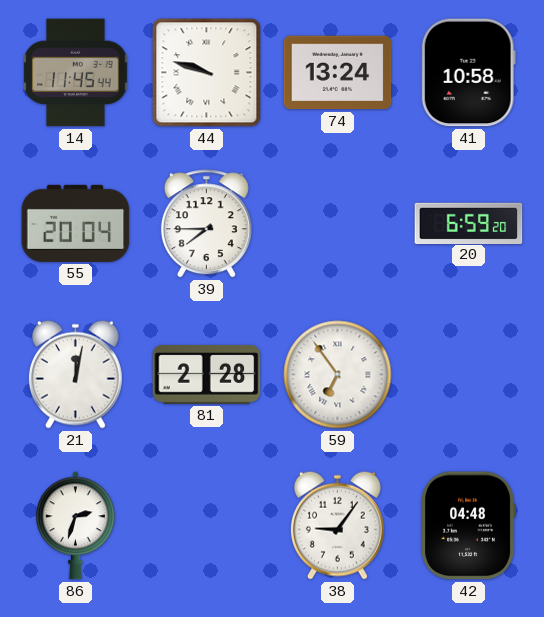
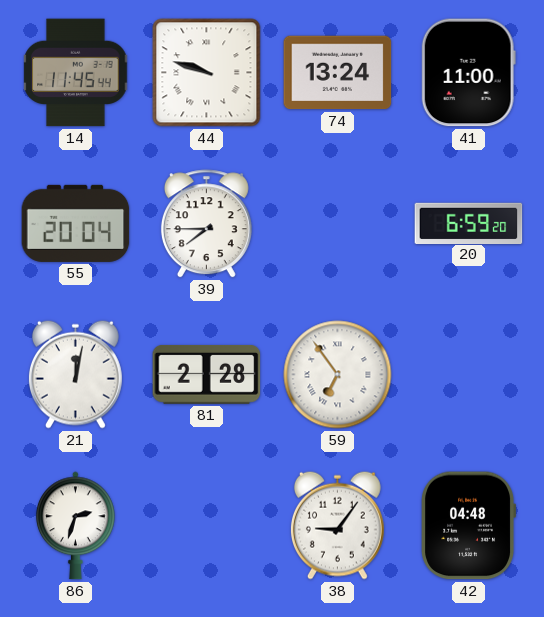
41: 10:58 -> 11:00
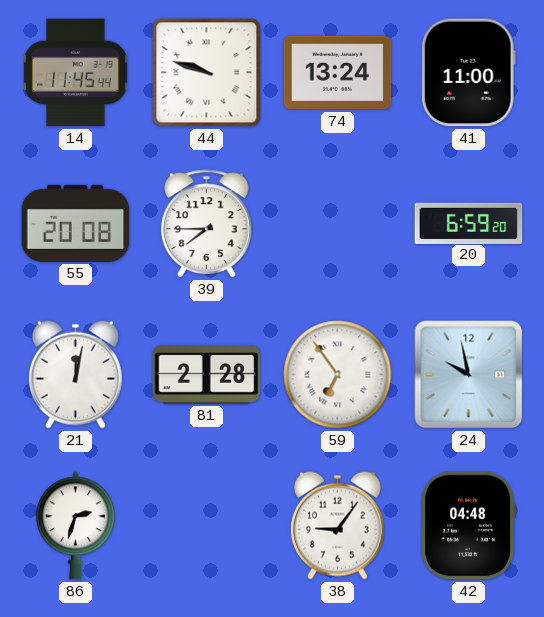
55: 20:04 -> 20:08
24: none -> 9:58
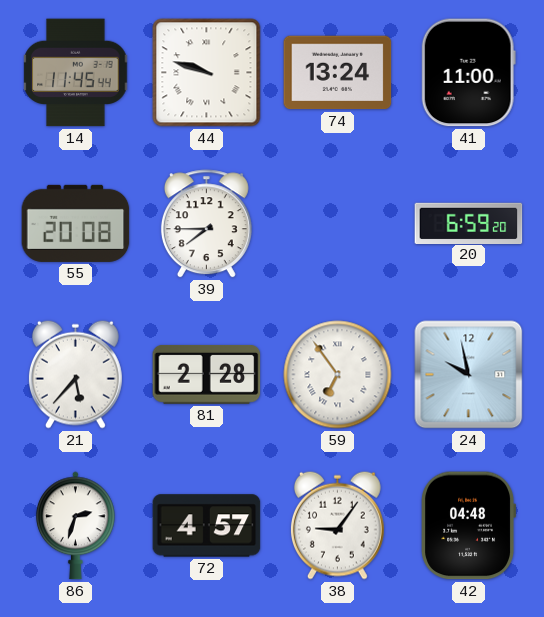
21: 12:02 -> 5:37
72: none -> 4:57
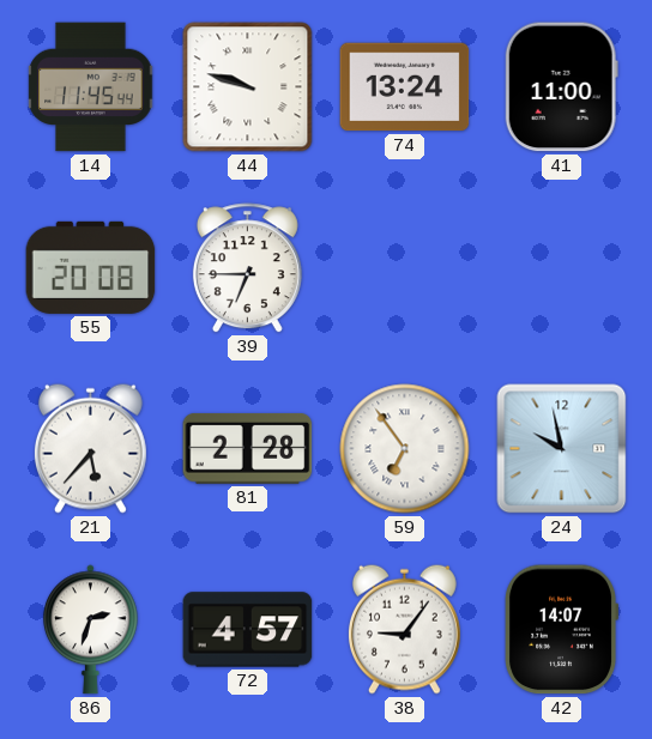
39: 7:45 -> 6:45
20: 6:59 -> none
42: 04:48 -> 14:07
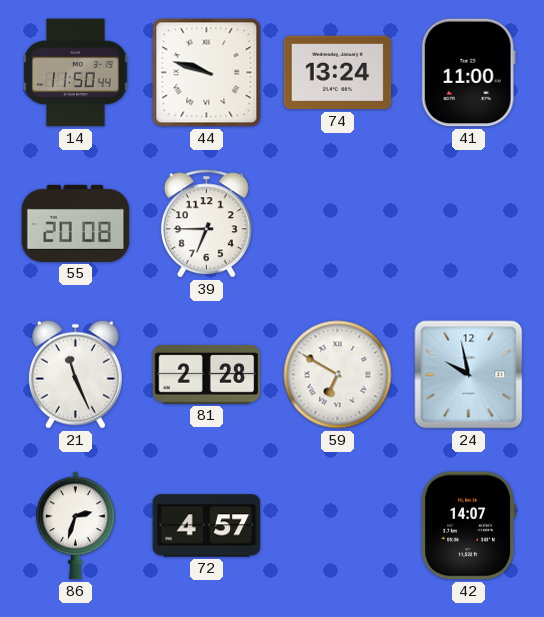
14: 11:45 -> 11:50
21: 5:37 -> 11:26
59: 6:54 -> 6:50
38: 9:06 -> none
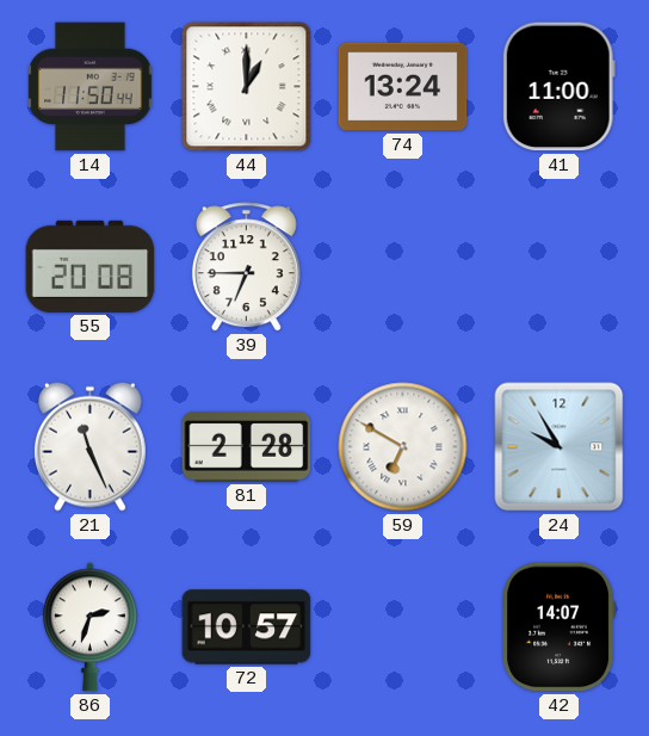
44: 9:48 -> 1:00
24: 9:58 -> 9:55
72: 4:57 -> 10:57
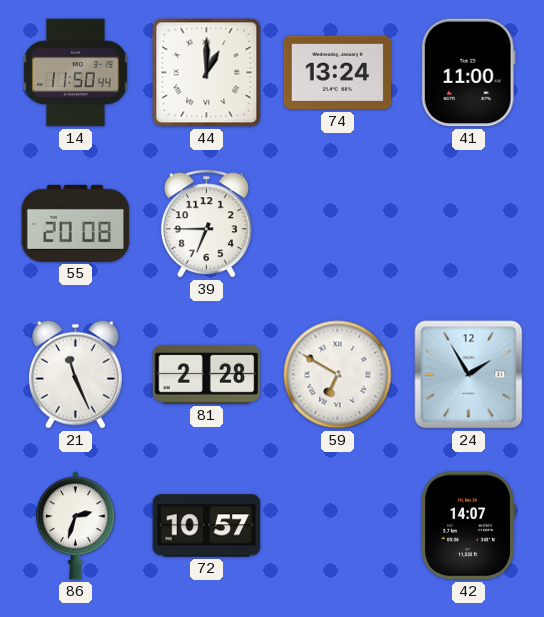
24: 9:55 -> 1:55
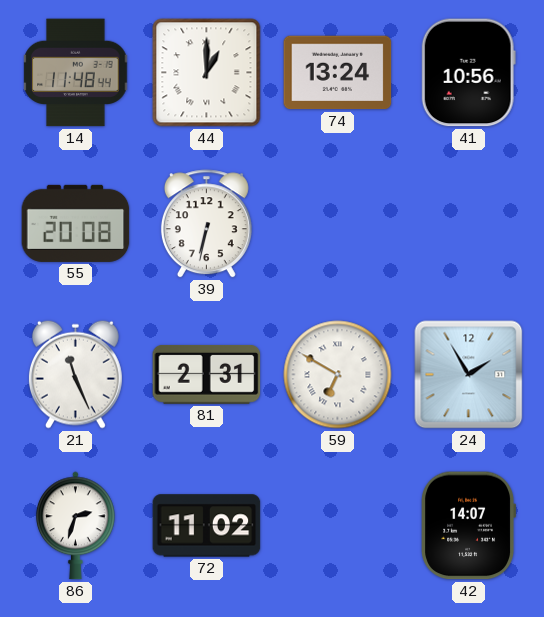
14: 11:50 -> 11:48
41: 11:00 -> 10:56
39: 6:45 -> 6:32
81: 2:28 -> 2:31
72: 10:57 -> 11:02
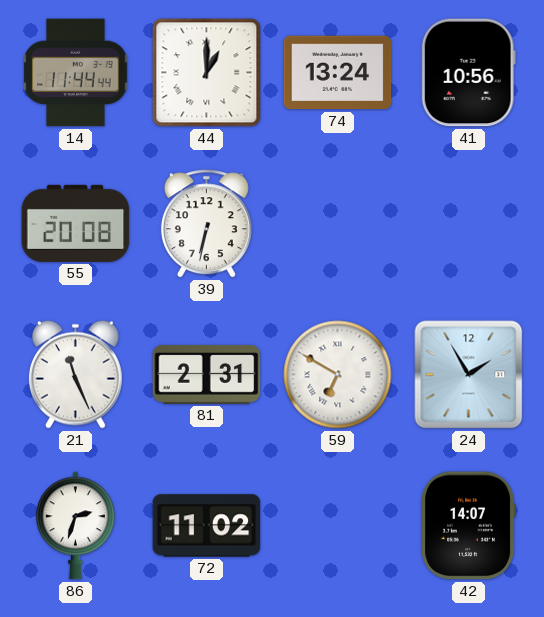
14: 11:48 -> 11:44
